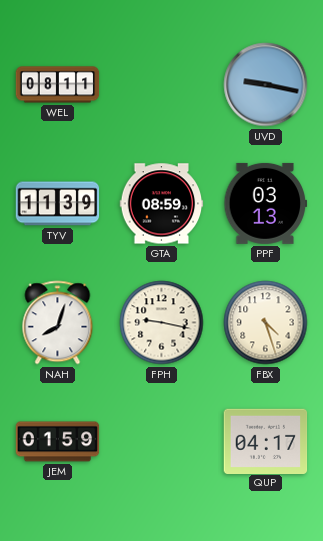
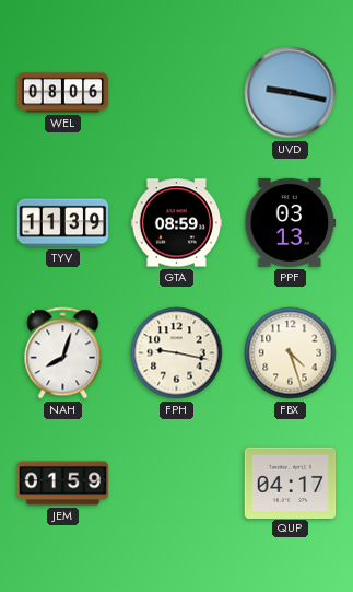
WEL: 08:11 -> 08:06
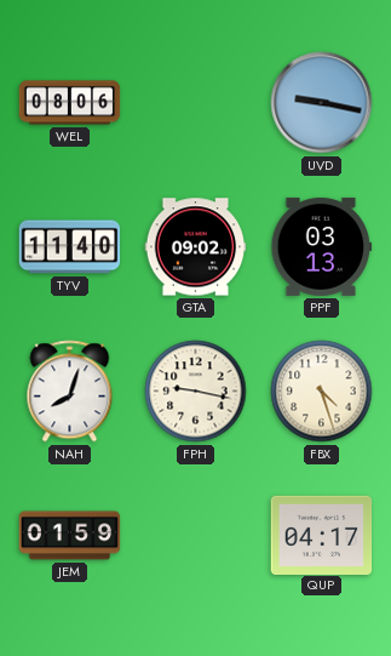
TYV: 11:39 -> 11:40
GTA: 08:59 -> 09:02
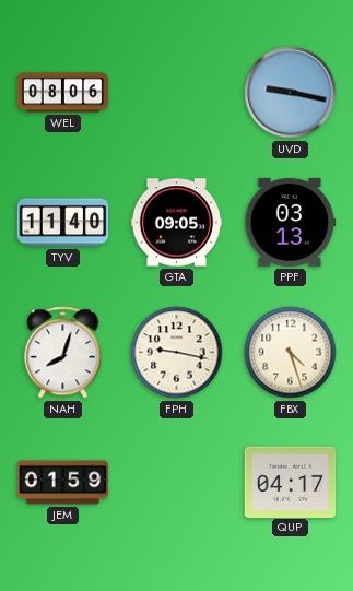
GTA: 09:02 -> 09:05
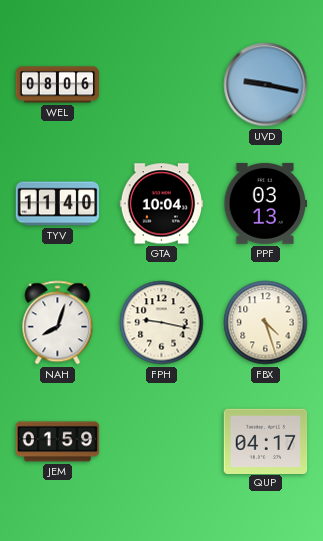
GTA: 09:05 -> 10:04
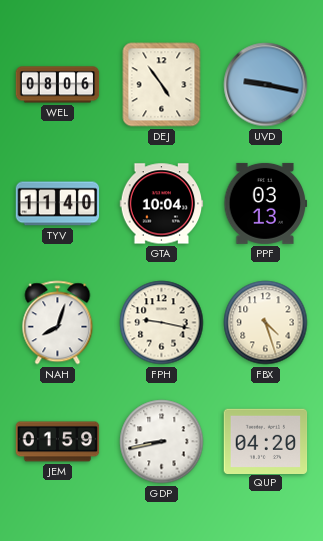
DEJ: none -> 4:54
GDP: none -> 8:43
QUP: 04:17 -> 04:20
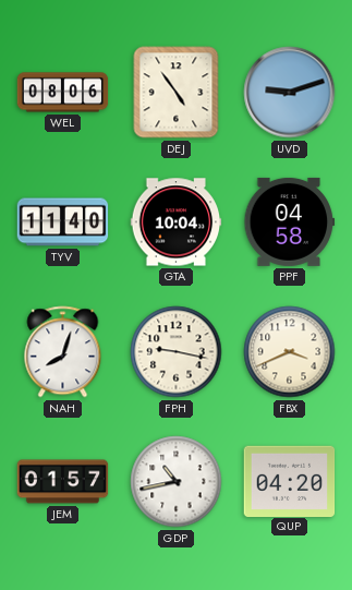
UVD: 9:17 -> 9:12
PPF: 03:13 -> 04:58
FBX: 4:27 -> 3:41
JEM: 01:59 -> 01:57
GDP: 8:43 -> 10:43
